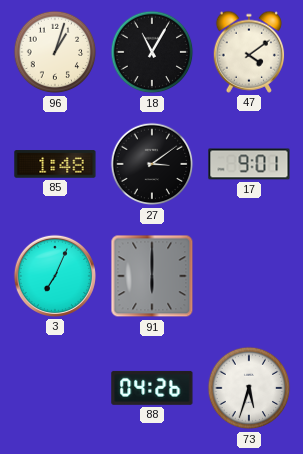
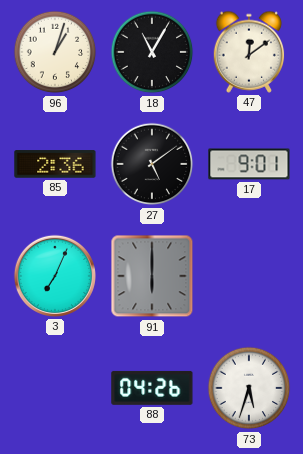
47: 4:09 -> 12:09
85: 1:48 -> 2:36
27: 3:09 -> 5:09
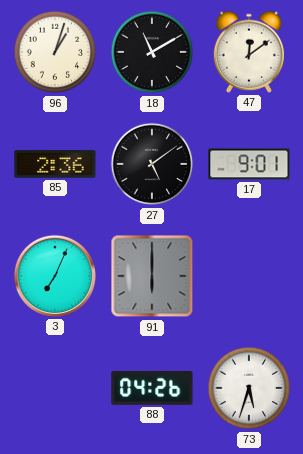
18: 11:05 -> 11:10
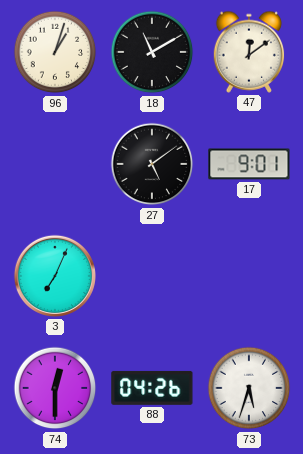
85: 2:36 -> none
91: 6:00 -> none
74: none -> 12:30
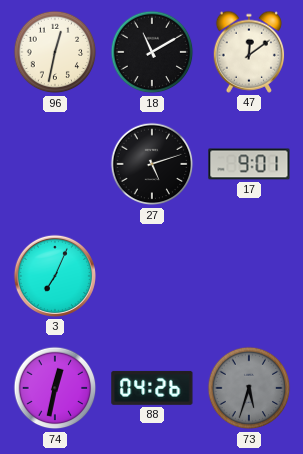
96: 1:03 -> 12:32
27: 5:09 -> 5:12
74: 12:30 -> 12:32
73 dial: white -> grey
